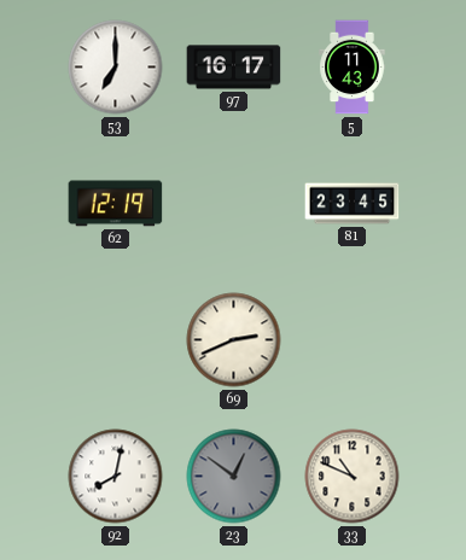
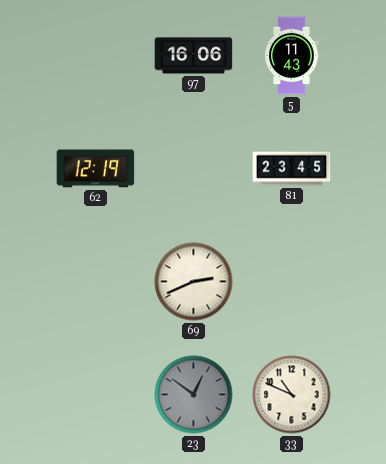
53: 7:00 -> none
97: 16:17 -> 16:06
92: 8:02 -> none
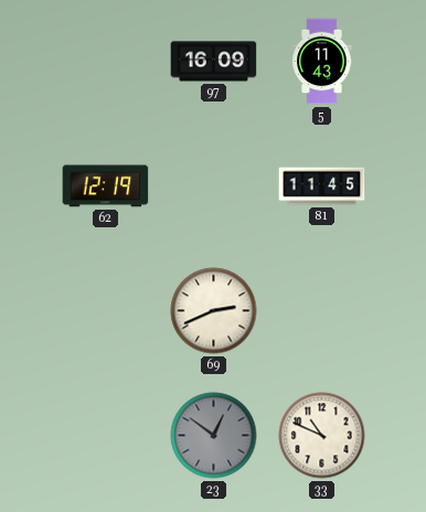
97: 16:06 -> 16:09
81: 23:45 -> 11:45
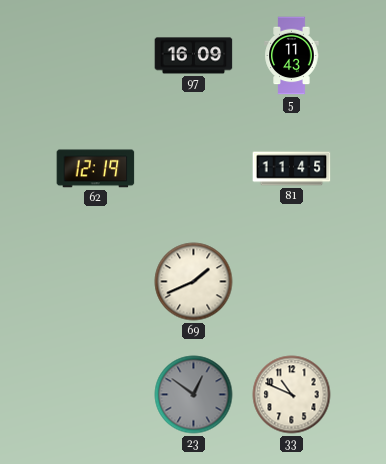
69: 2:41 -> 1:41
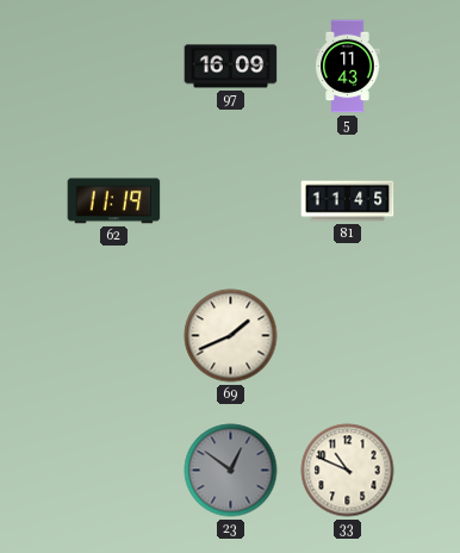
62: 12:19 -> 11:19
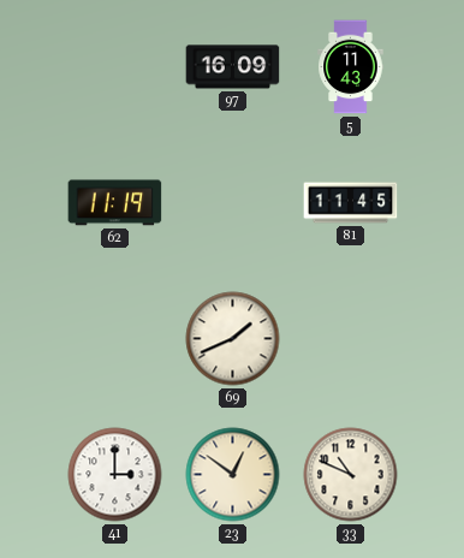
41: none -> 3:00
23 dial: grey -> cream
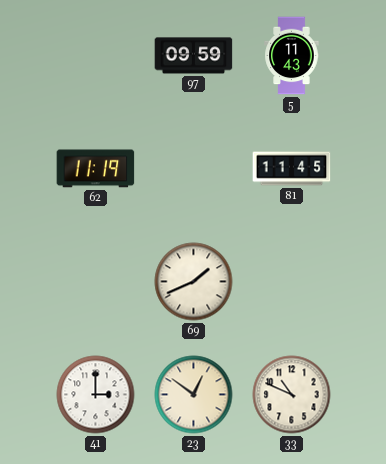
97: 16:09 -> 09:59
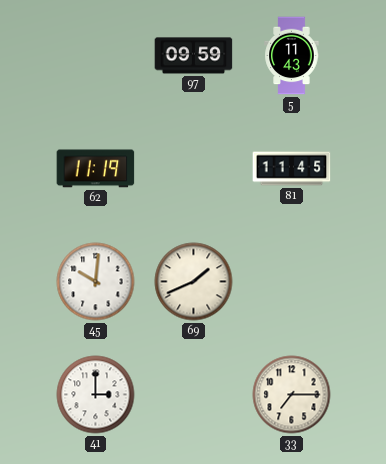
45: none -> 10:01
23: 12:51 -> none
33: 10:49 -> 7:15
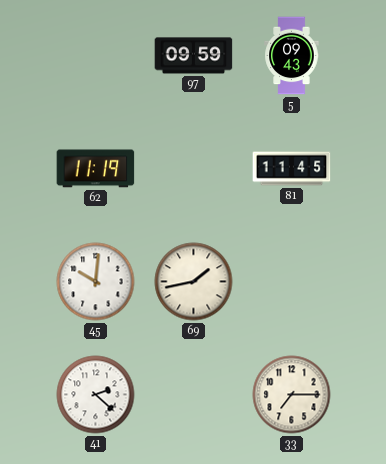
5: 11:43 -> 09:43
69: 1:41 -> 1:43
41: 3:00 -> 2:22
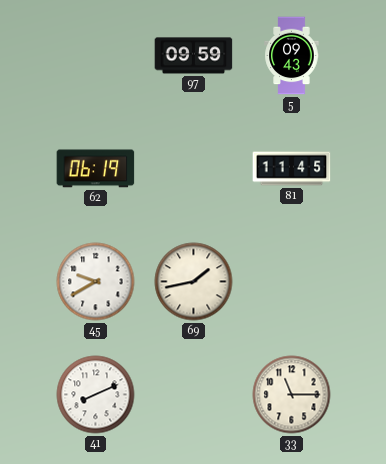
62: 11:19 -> 06:19
45: 10:01 -> 9:40
41: 2:22 -> 8:11
33: 7:15 -> 11:15
